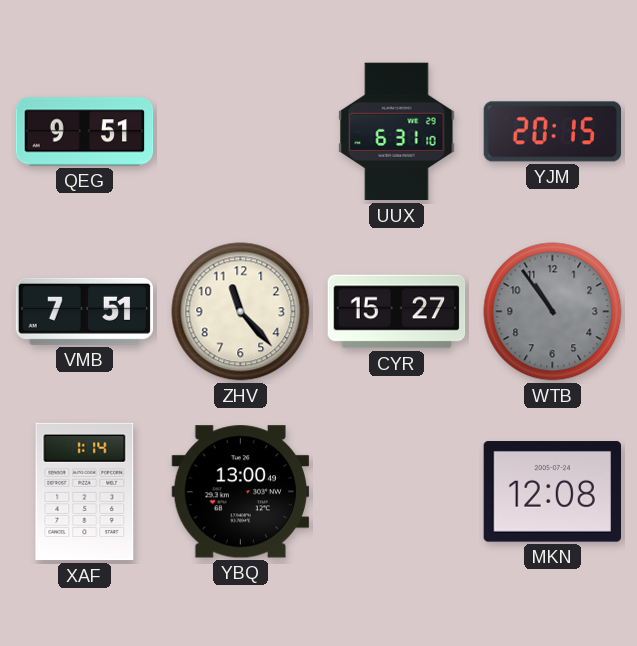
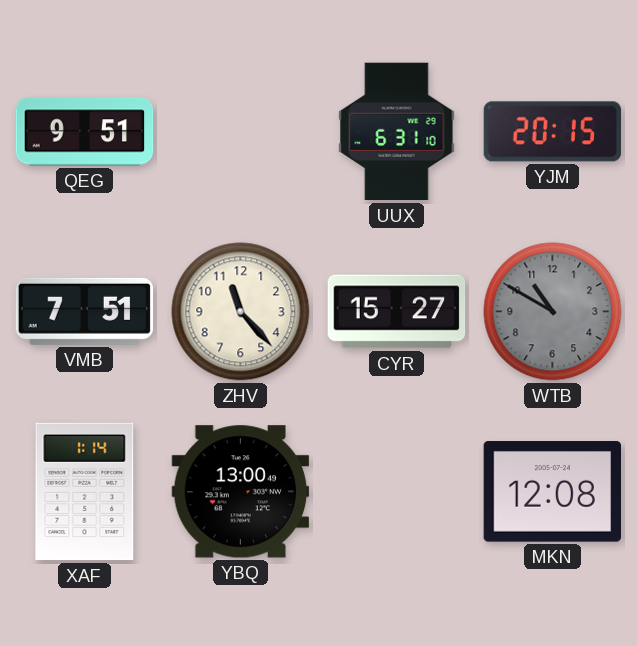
WTB: 10:54 -> 10:50
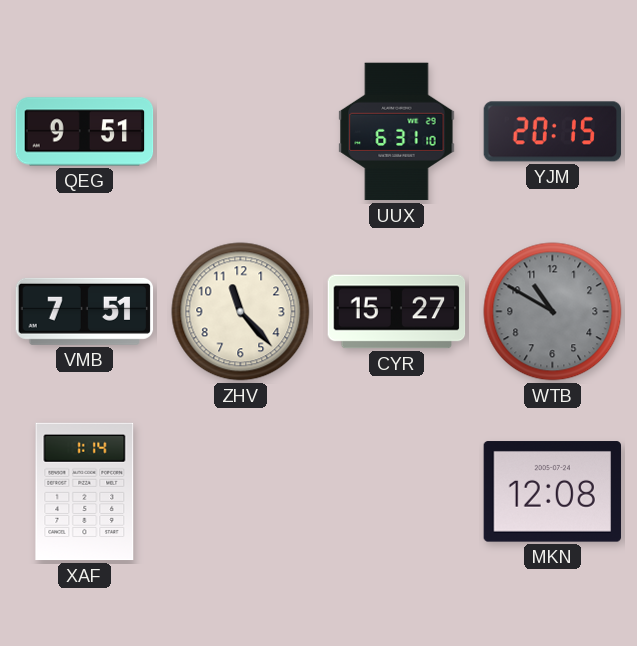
YBQ: 13:00 -> none
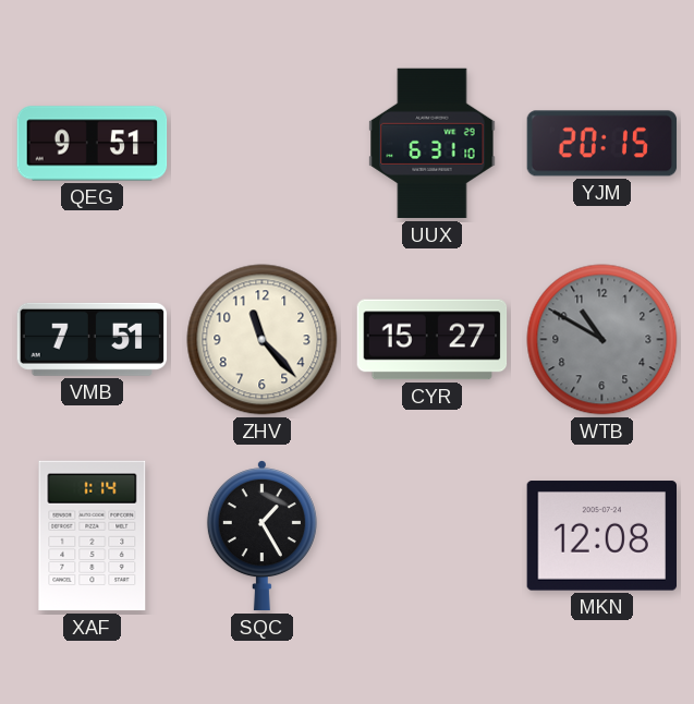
SQC: none -> 1:25
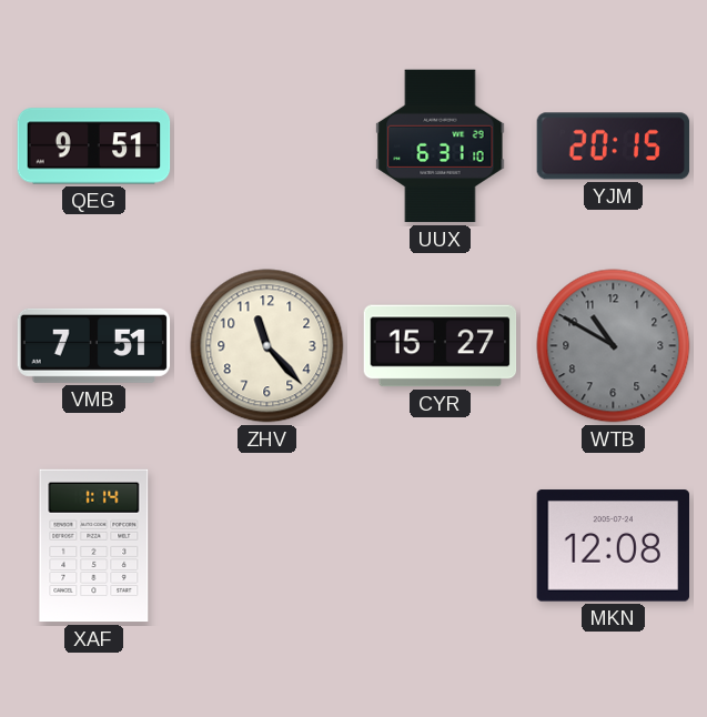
SQC: 1:25 -> none
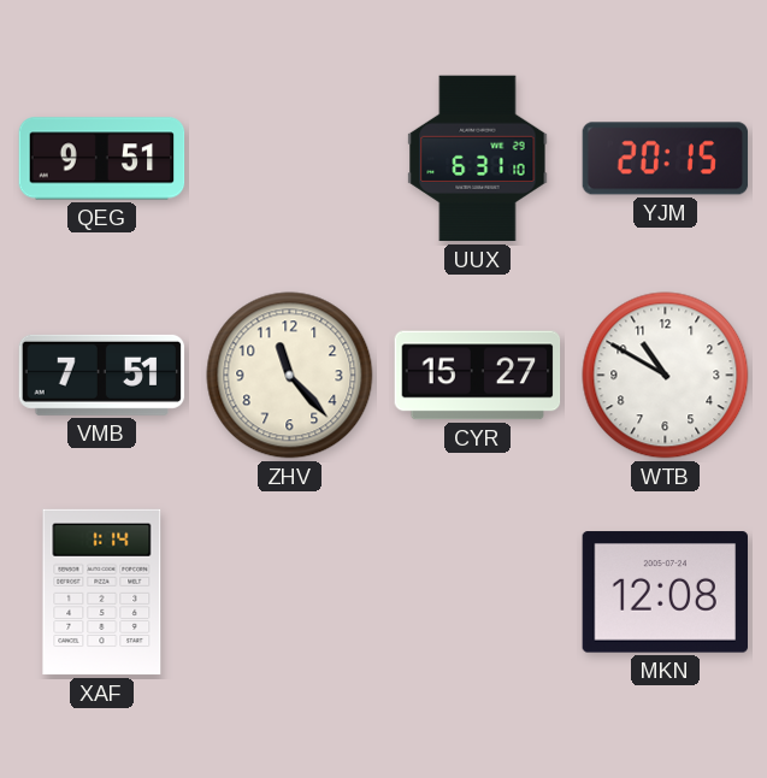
WTB dial: grey -> white
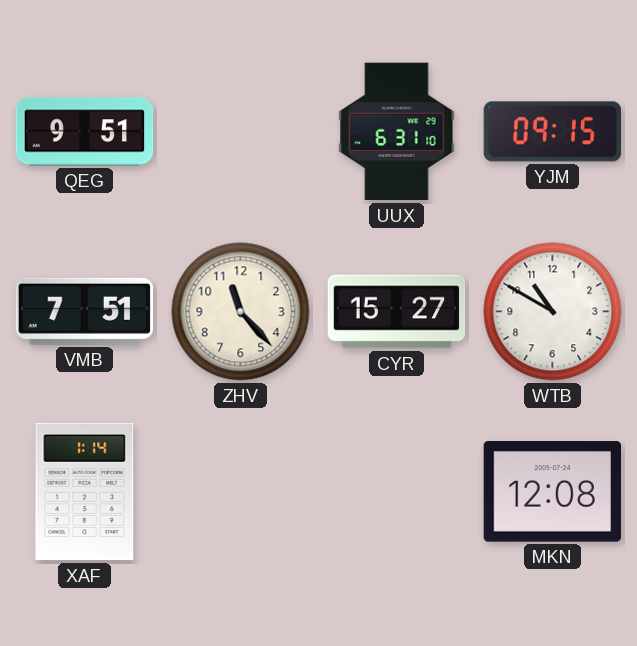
YJM: 20:15 -> 09:15
